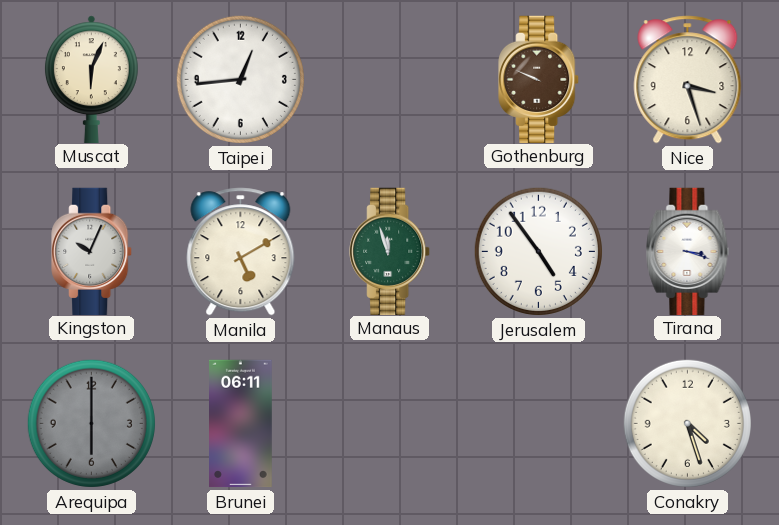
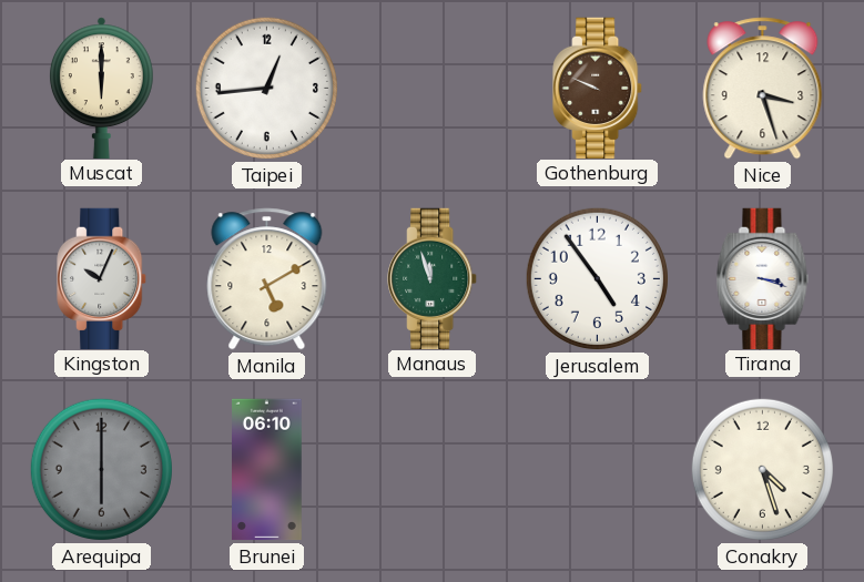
Muscat: 6:04 -> 6:00
Brunei: 06:11 -> 06:10
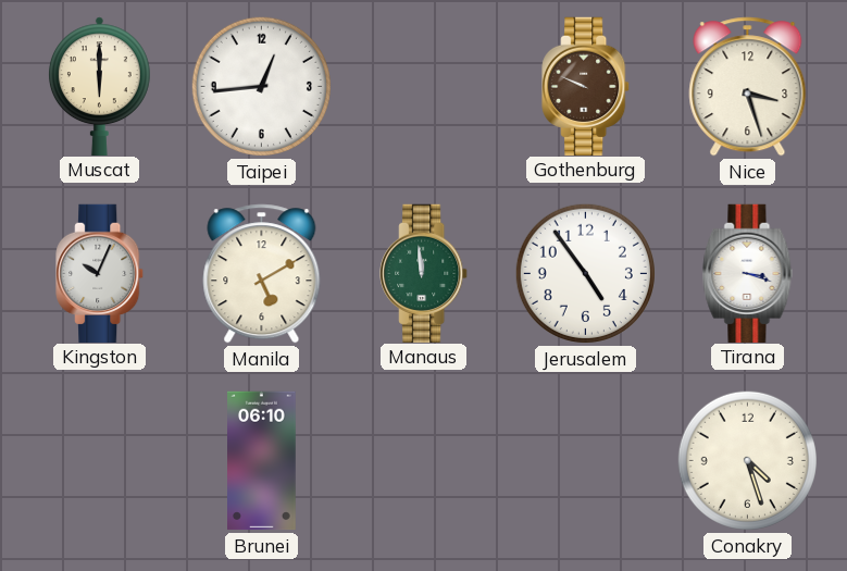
Manaus: 11:57 -> 11:59
Arequipa: 6:00 -> none
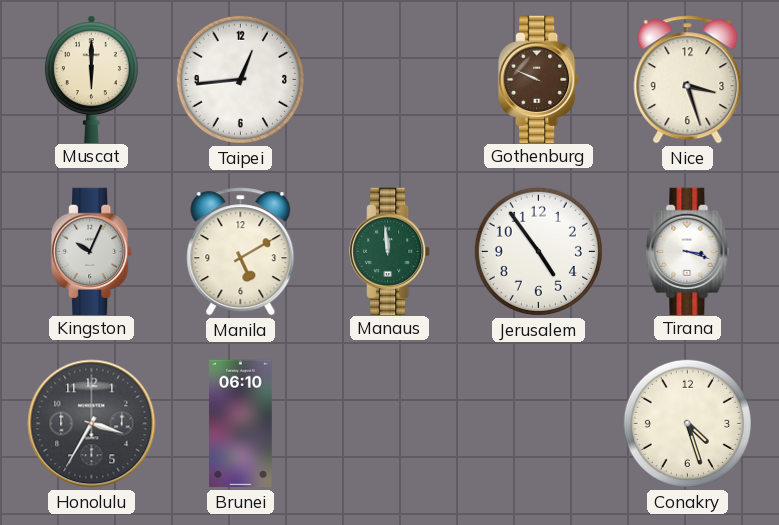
Honolulu: none -> 3:35
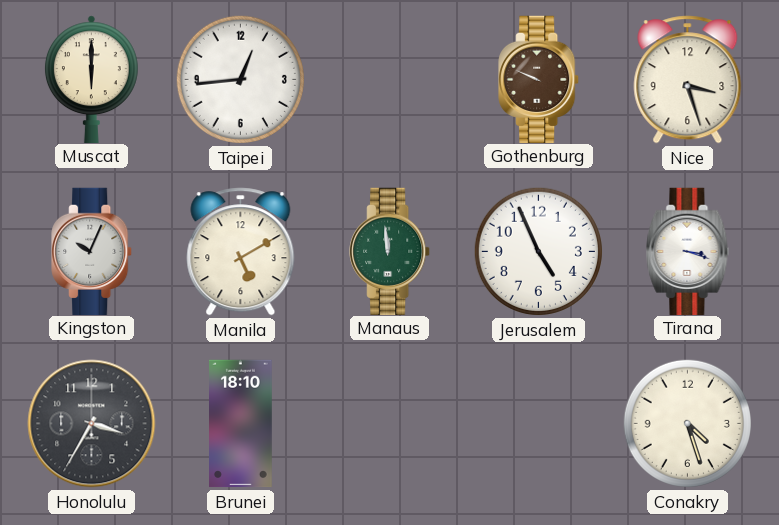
Jerusalem: 4:54 -> 4:56
Brunei: 06:10 -> 18:10
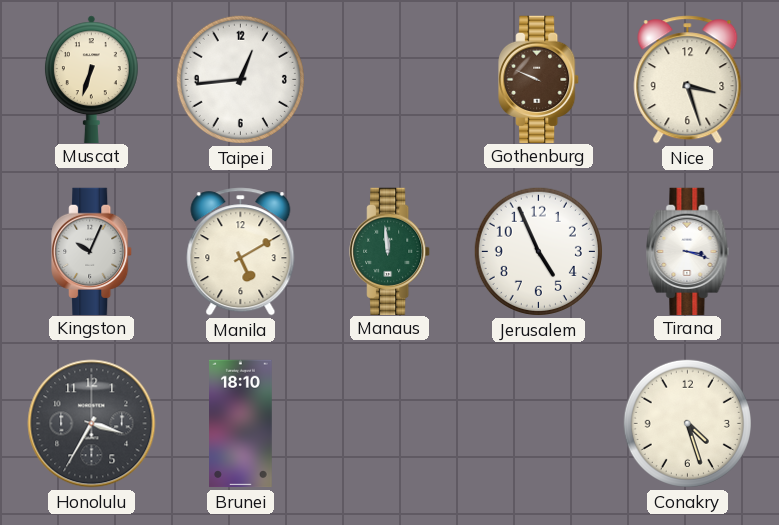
Muscat: 6:00 -> 6:33
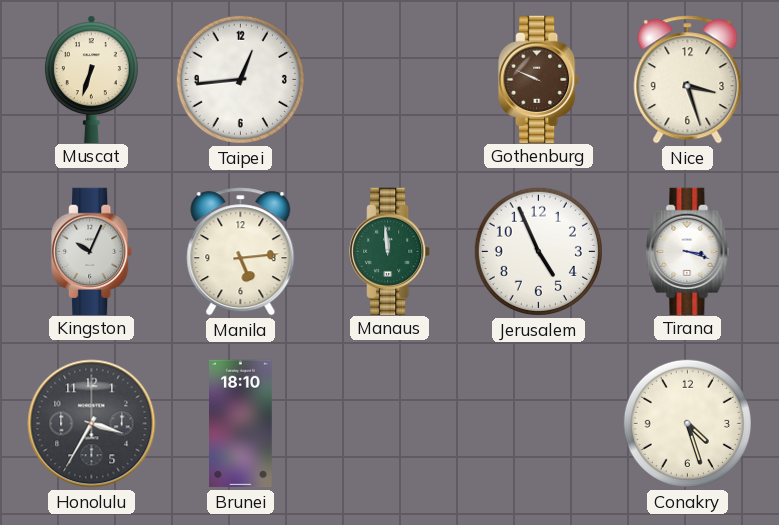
Manila: 5:10 -> 5:14
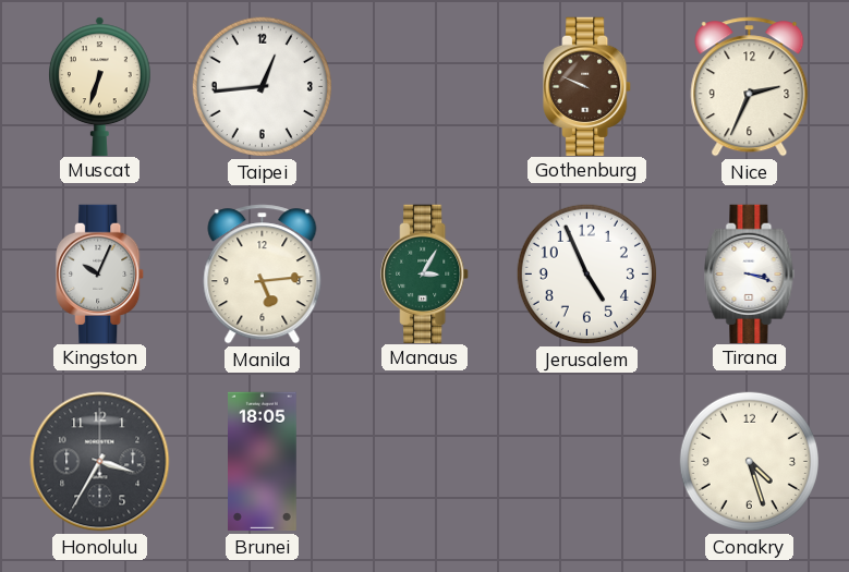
Nice: 3:27 -> 2:34
Manaus: 11:59 -> 3:05
Brunei: 18:10 -> 18:05
